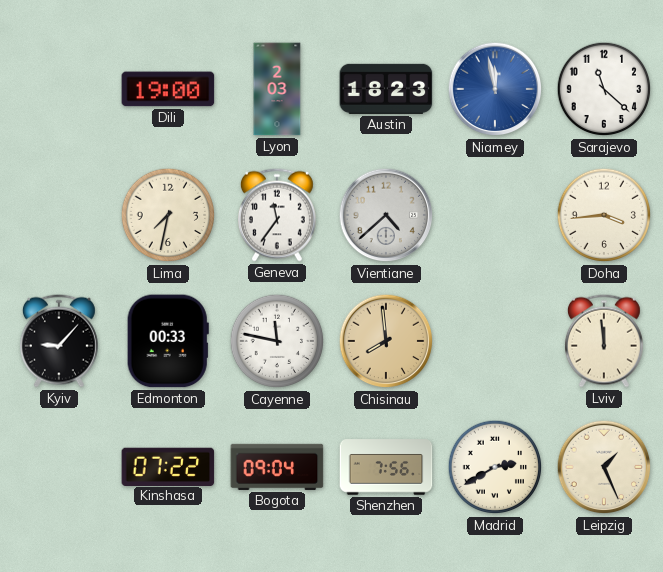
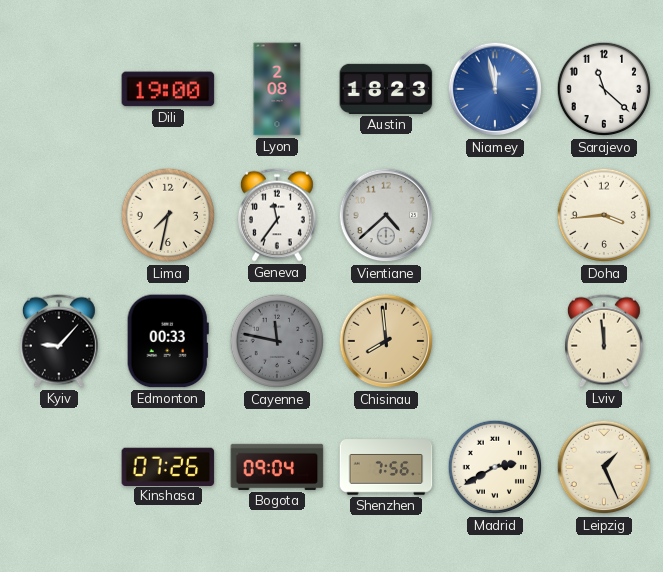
Lyon: 2:03 -> 2:08
Cayenne dial: white -> grey
Kinshasa: 07:22 -> 07:26
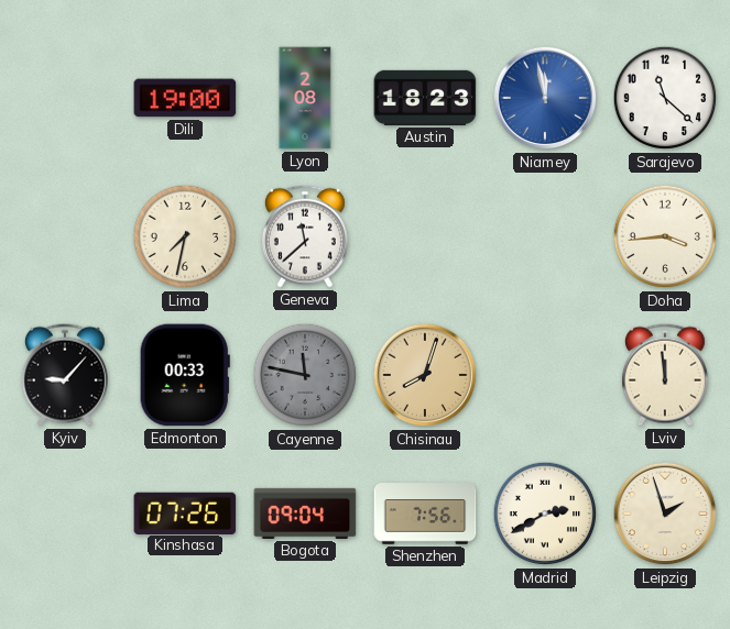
Geneva: 11:36 -> 11:38
Vientiane: 4:38 -> none
Chisinau: 7:59 -> 8:03
Leipzig: 1:26 -> 1:57
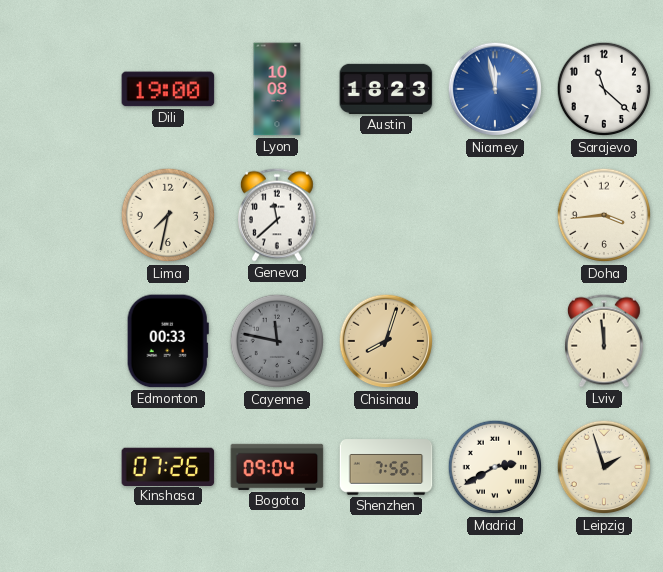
Lyon: 2:08 -> 10:08
Kyiv: 9:07 -> none
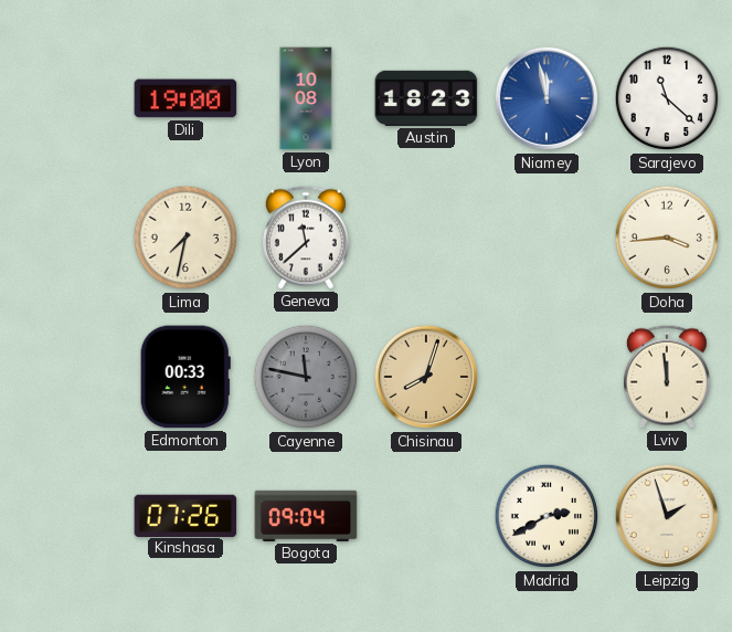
Shenzhen: 7:56 -> none
